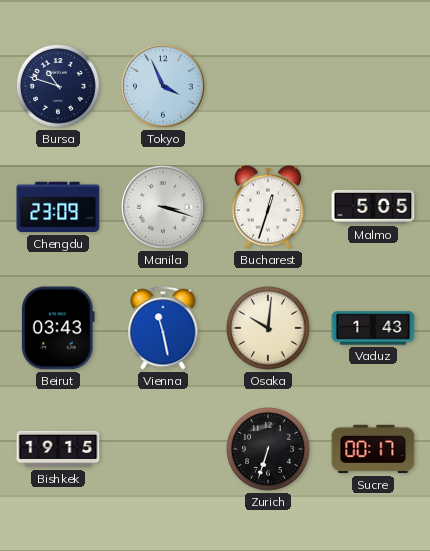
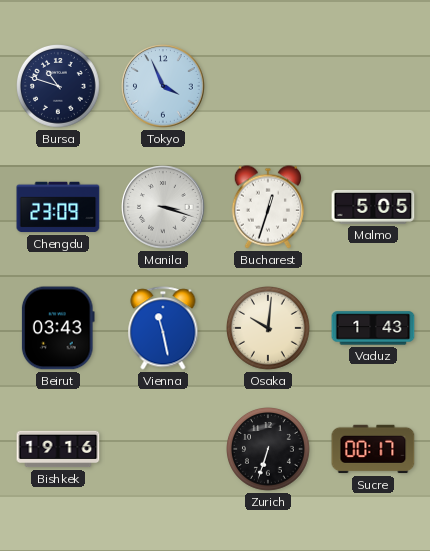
Bishkek: 19:15 -> 19:16
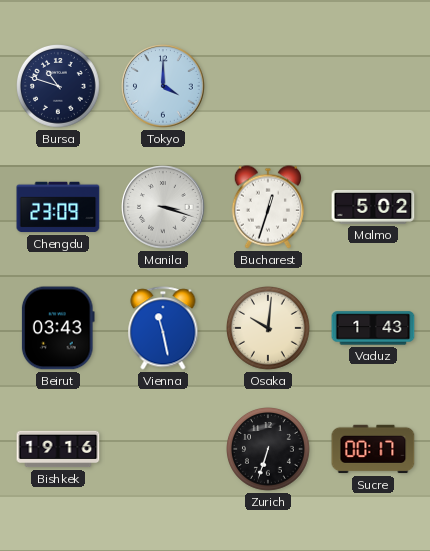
Tokyo: 3:56 -> 4:00
Malmo: 5:05 -> 5:02
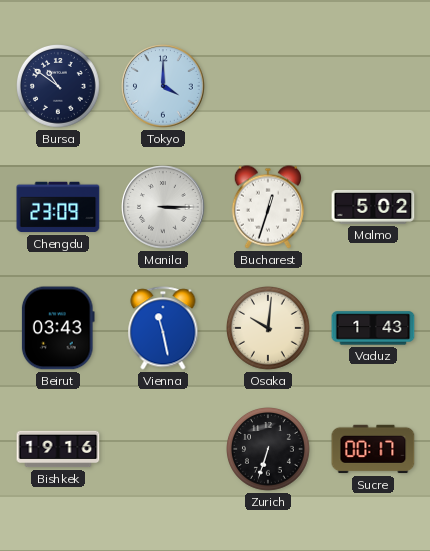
Bursa: 10:48 -> 10:51
Manila: 3:18 -> 3:15
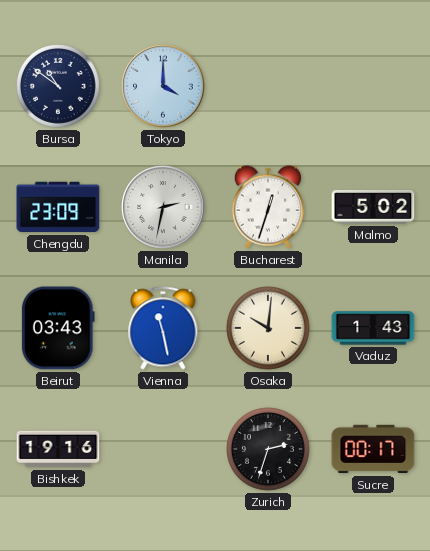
Manila: 3:15 -> 2:32
Zurich: 6:33 -> 2:33
